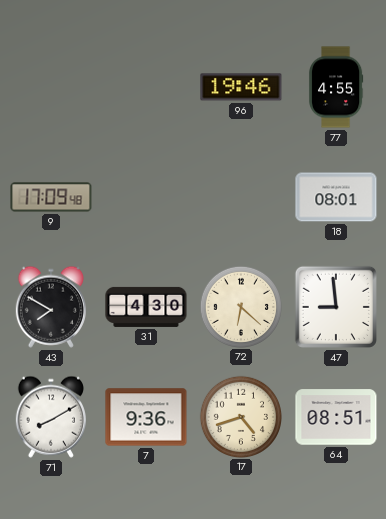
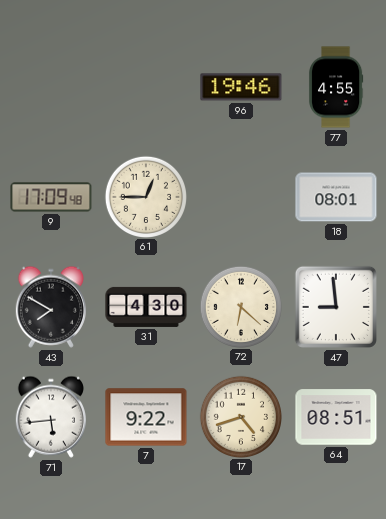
61: none -> 12:45
71: 8:10 -> 5:44
7: 9:36 -> 9:22
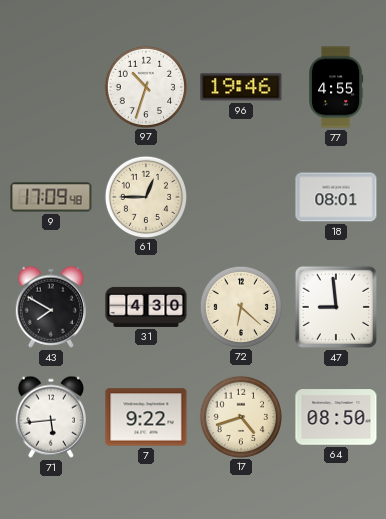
97: none -> 10:33
64: 08:51 -> 08:50
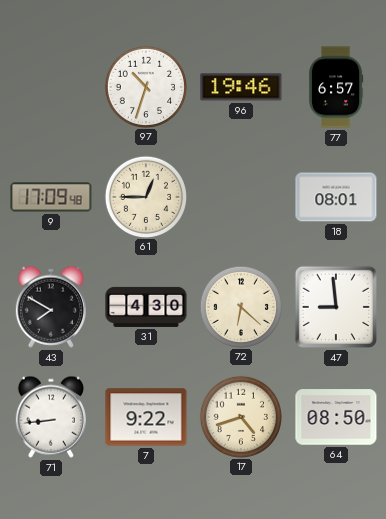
77: 4:55 -> 6:57
71: 5:44 -> 8:44
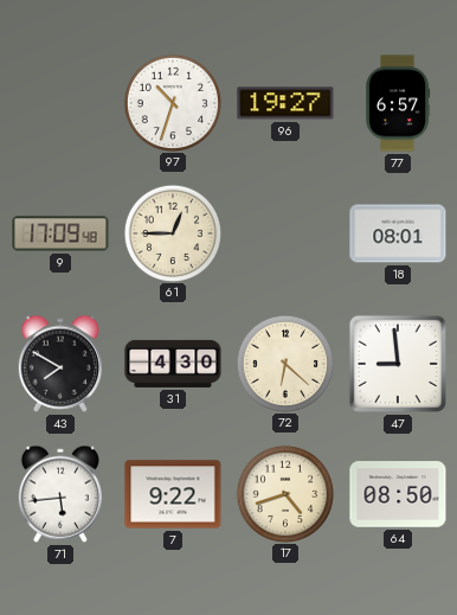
96: 19:46 -> 19:27
71: 8:44 -> 5:44
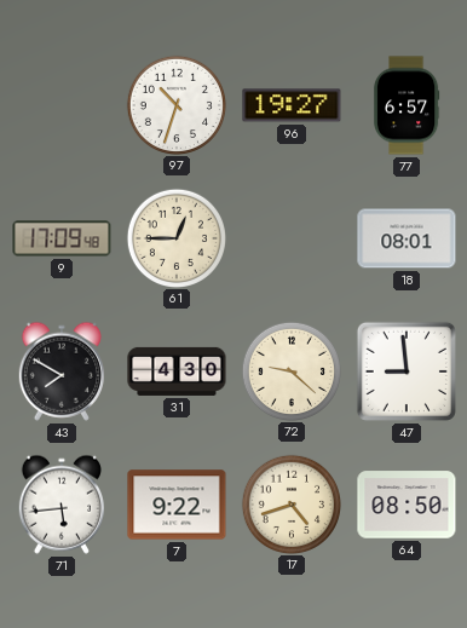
72: 6:22 -> 9:22
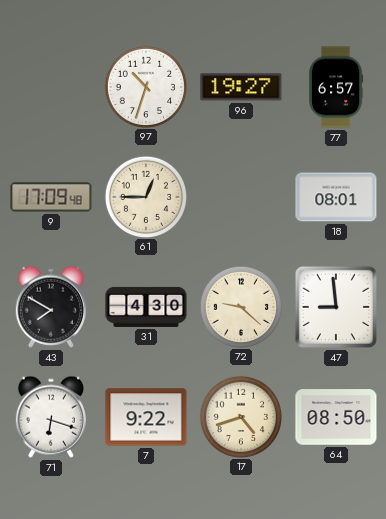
71: 5:44 -> 6:18
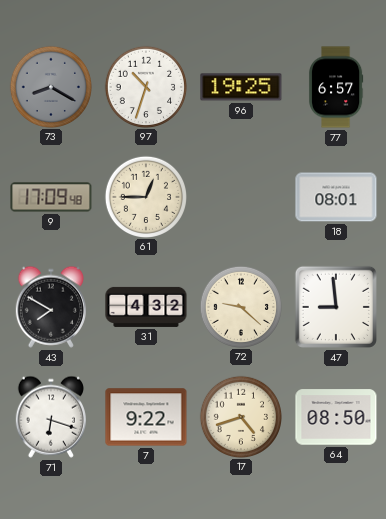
73: none -> 8:20
96: 19:27 -> 19:25
31: 4:30 -> 4:32
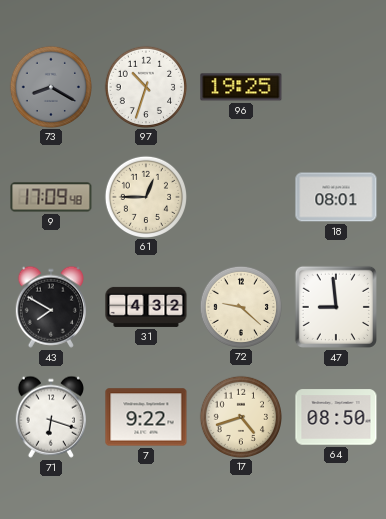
77: 6:57 -> none
